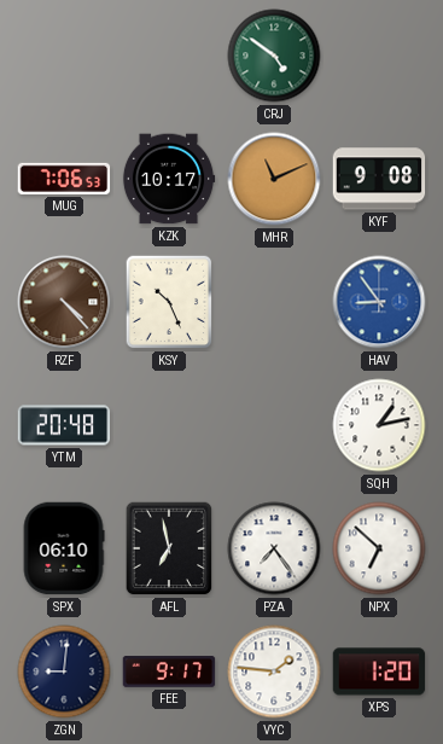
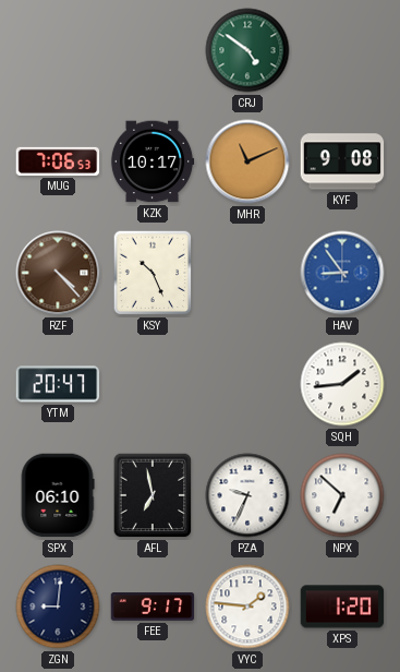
YTM: 20:48 -> 20:47
SQH: 1:13 -> 1:44
PZA: 7:24 -> 9:34
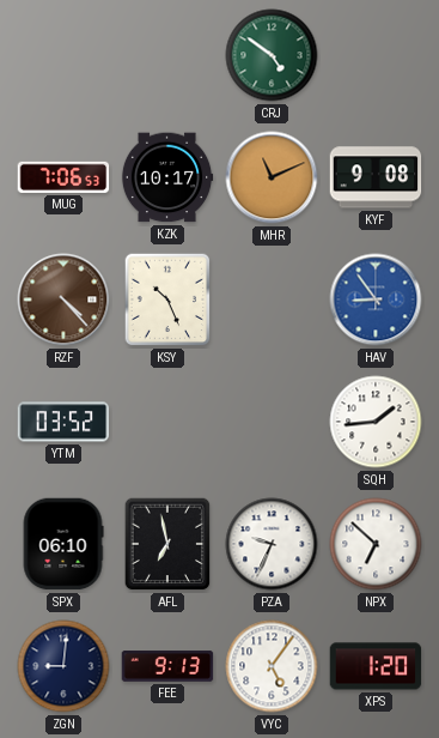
YTM: 20:47 -> 03:52
FEE: 9:17 -> 9:13
VYC: 1:46 -> 5:06
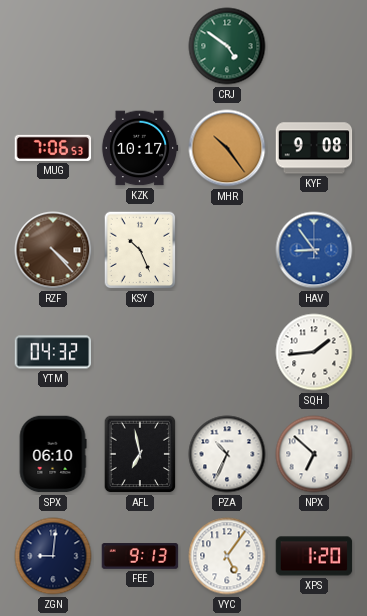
MHR: 11:11 -> 10:24
YTM: 03:52 -> 04:32
PZA: 9:34 -> 10:34
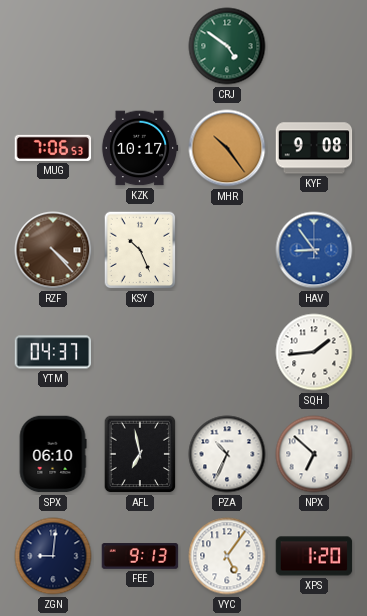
YTM: 04:32 -> 04:37
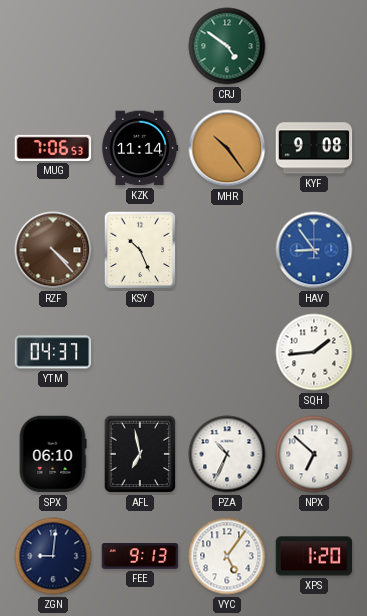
KZK: 10:17 -> 11:14
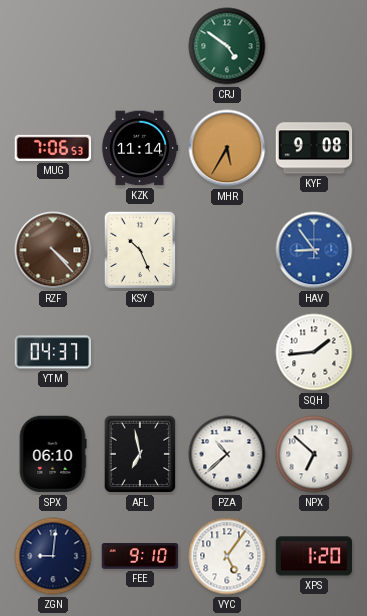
MHR: 10:24 -> 5:35
PZA: 10:34 -> 10:38
FEE: 9:13 -> 9:10
